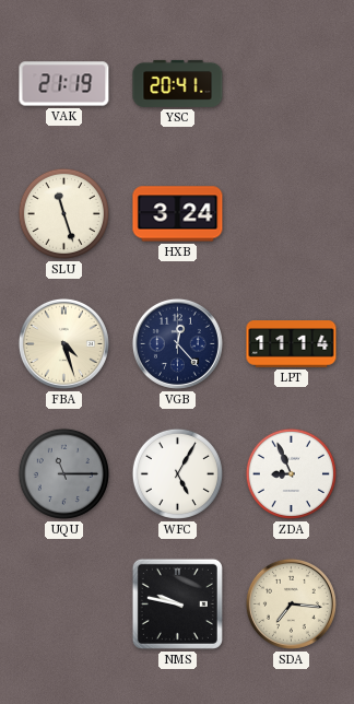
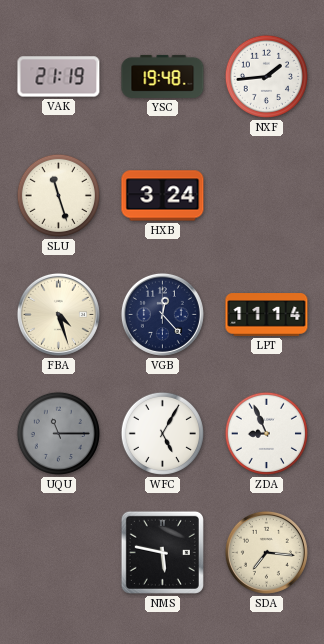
YSC: 20:41 -> 19:48
NXF: none -> 1:44
NMS: 9:47 -> 5:47
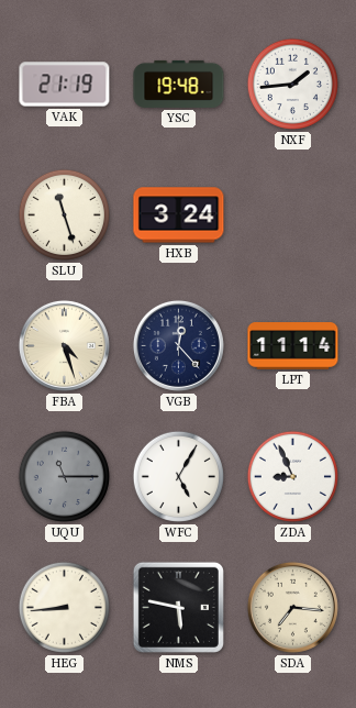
HEG: none -> 8:44
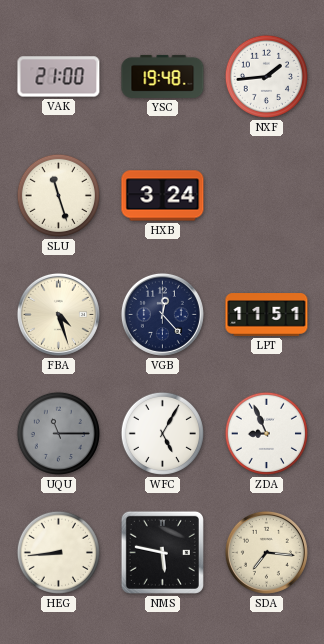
VAK: 21:19 -> 21:00
LPT: 11:14 -> 11:51
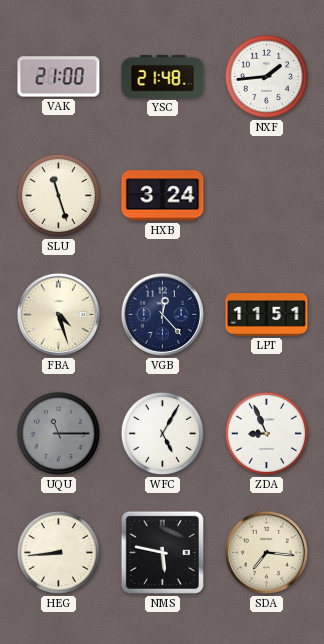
YSC: 19:48 -> 21:48
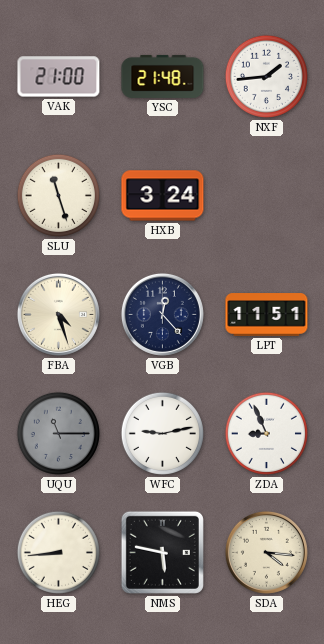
WFC: 5:05 -> 9:13
SDA: 7:16 -> 4:16
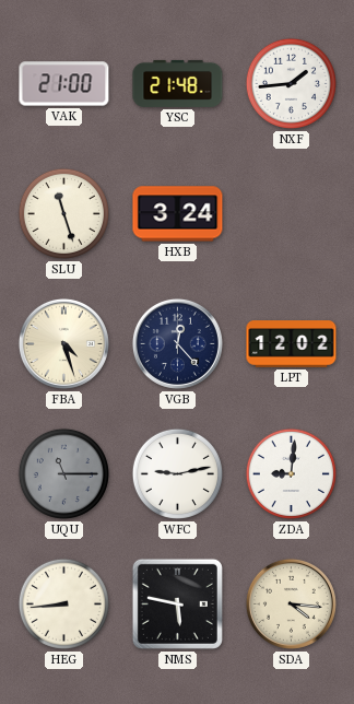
LPT: 11:51 -> 12:02
ZDA: 8:56 -> 9:01
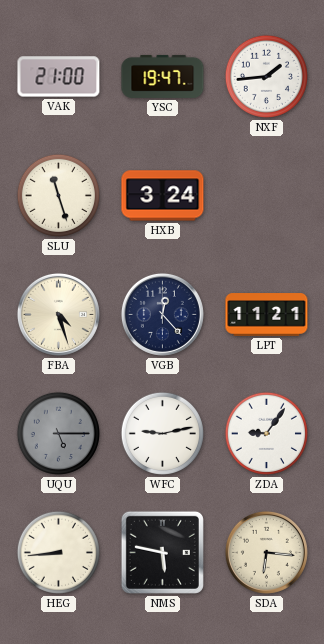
YSC: 21:48 -> 19:47
LPT: 12:02 -> 11:21
UQU: 11:15 -> 5:15
ZDA: 9:01 -> 9:06
SDA: 4:16 -> 6:16
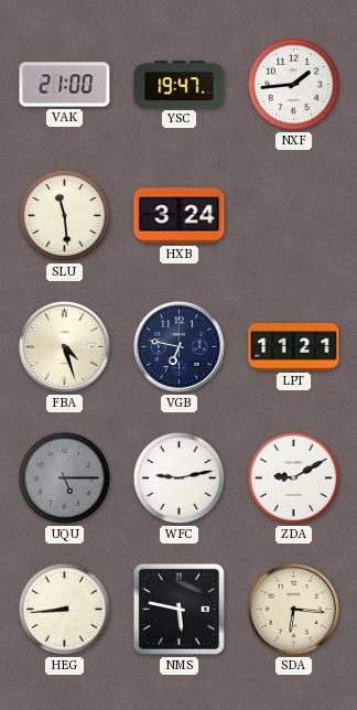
SLU: 11:27 -> 11:29
VGB: 12:23 -> 6:47
ZDA: 9:06 -> 9:10
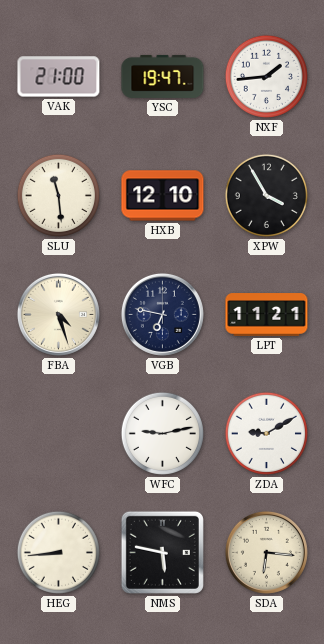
HXB: 3:24 -> 12:10
XPW: none -> 3:55
UQU: 5:15 -> none
